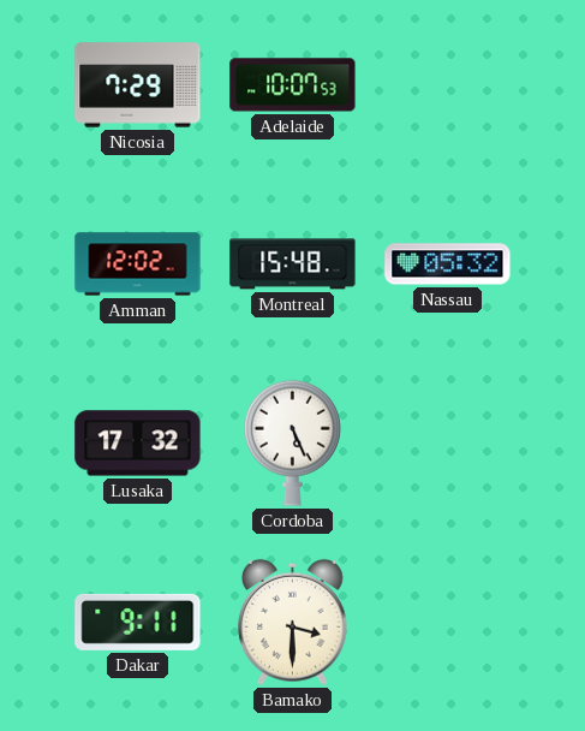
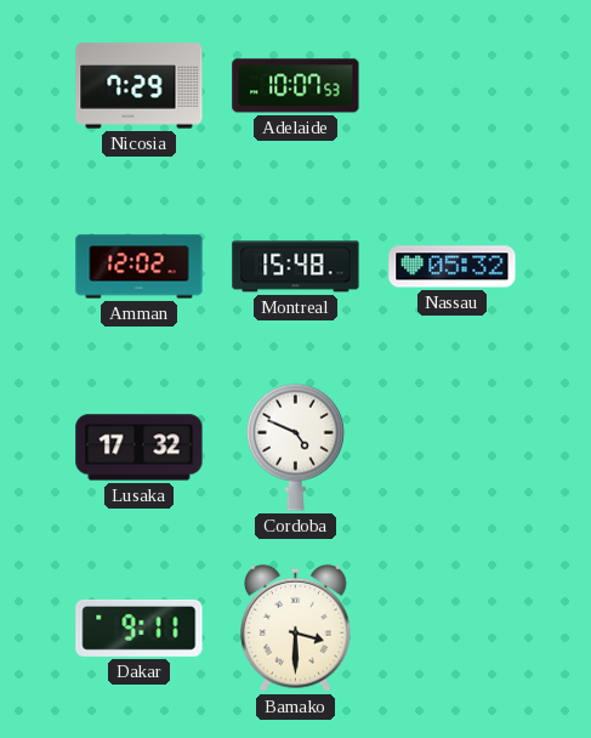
Cordoba: 5:26 -> 4:49
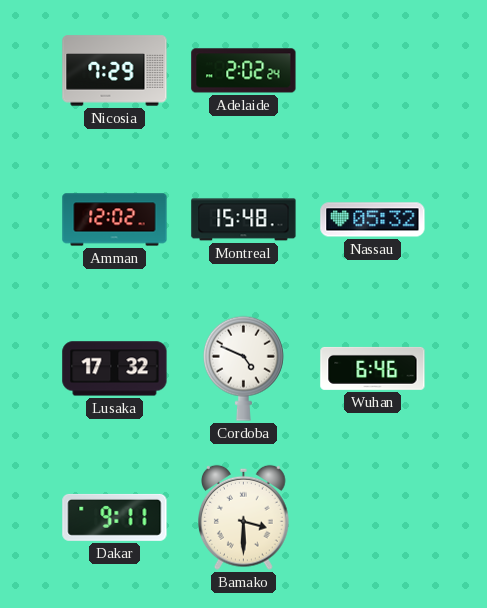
Adelaide: 10:07 -> 2:02
Wuhan: none -> 6:46
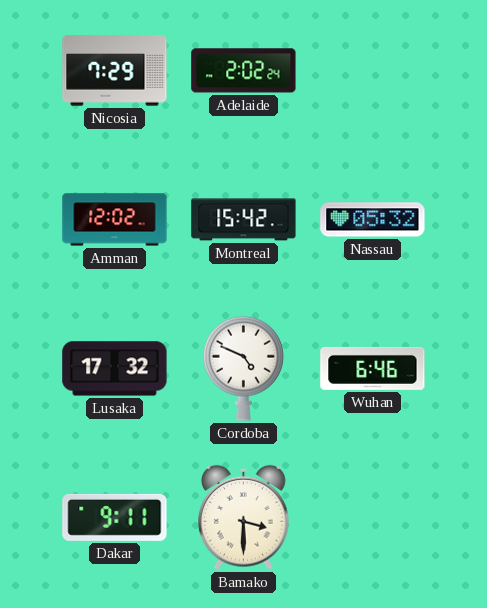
Montreal: 15:48 -> 15:42
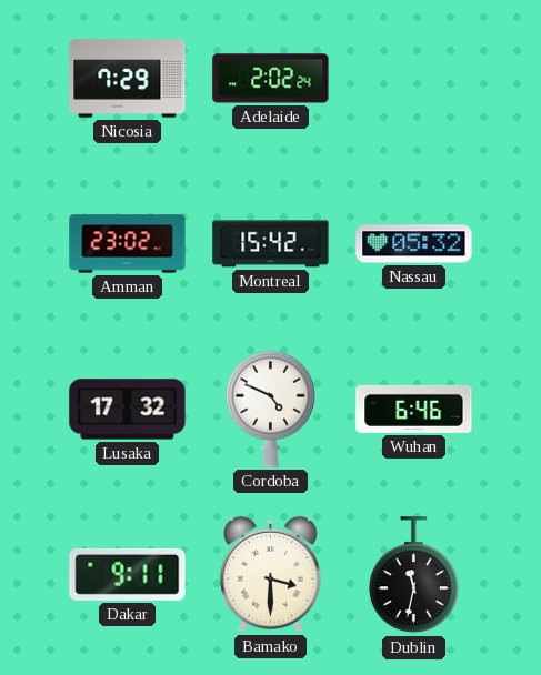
Amman: 12:02 -> 23:02
Dublin: none -> 11:32
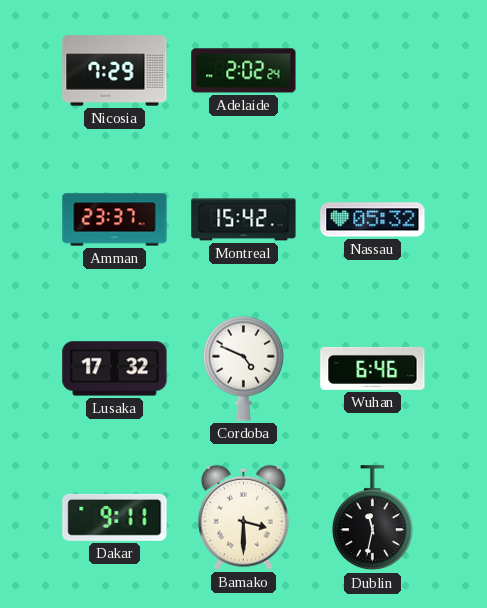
Amman: 23:02 -> 23:37
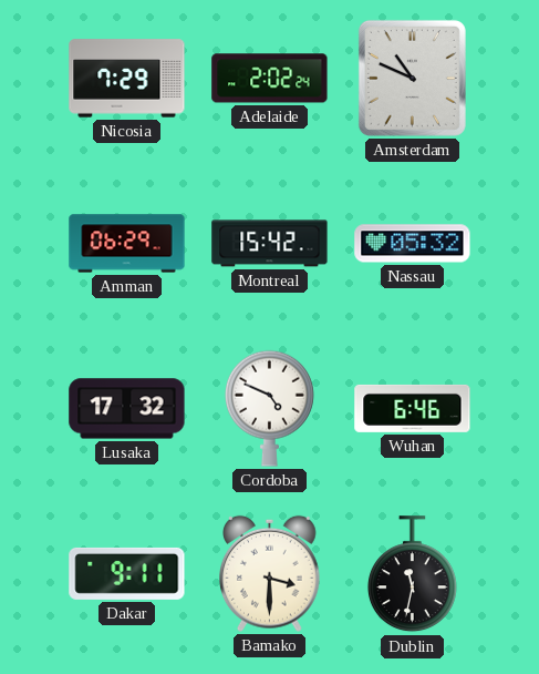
Amsterdam: none -> 10:49
Amman: 23:37 -> 06:29
